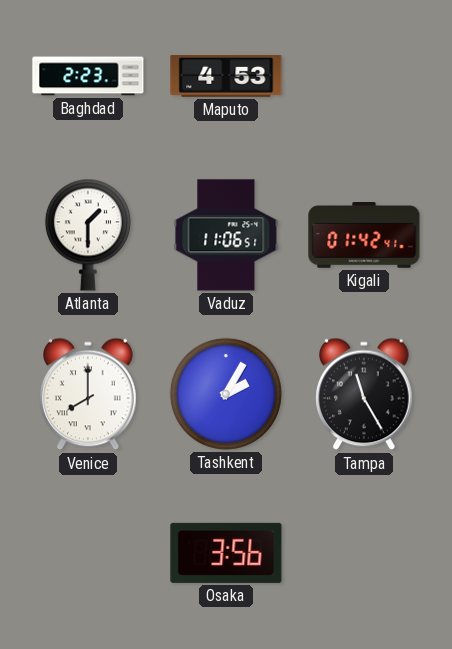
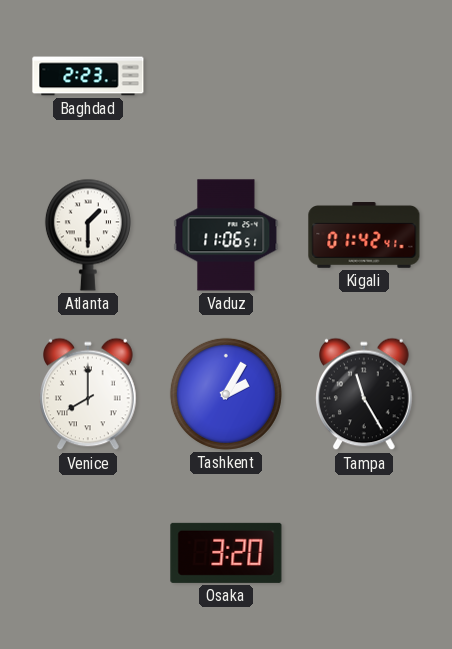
Maputo: 4:53 -> none
Osaka: 3:56 -> 3:20
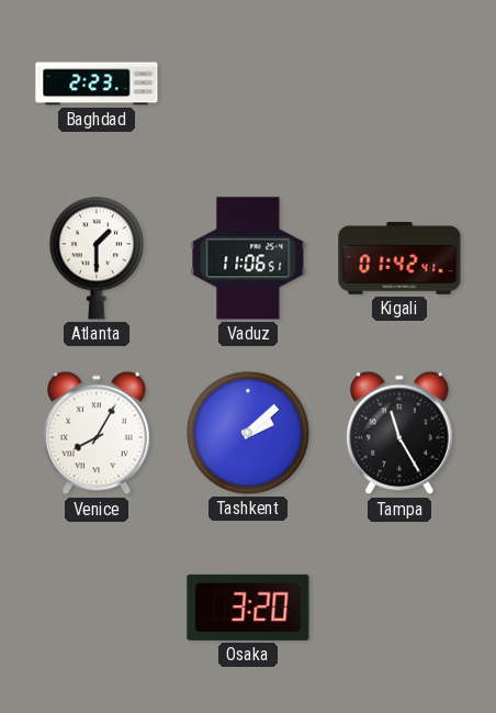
Venice: 8:00 -> 8:05
Tashkent: 2:05 -> 2:08
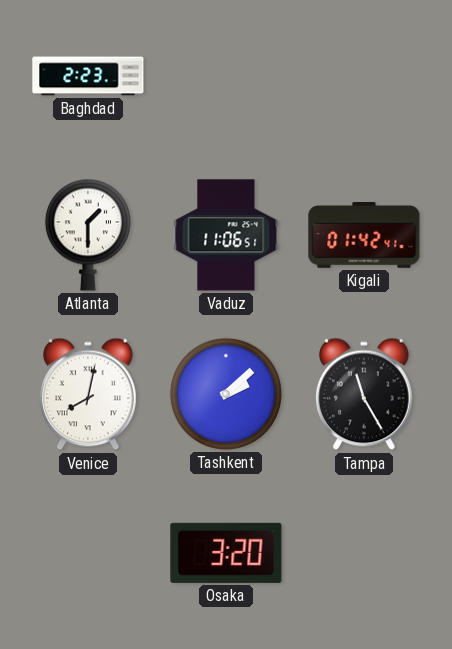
Venice: 8:05 -> 8:02
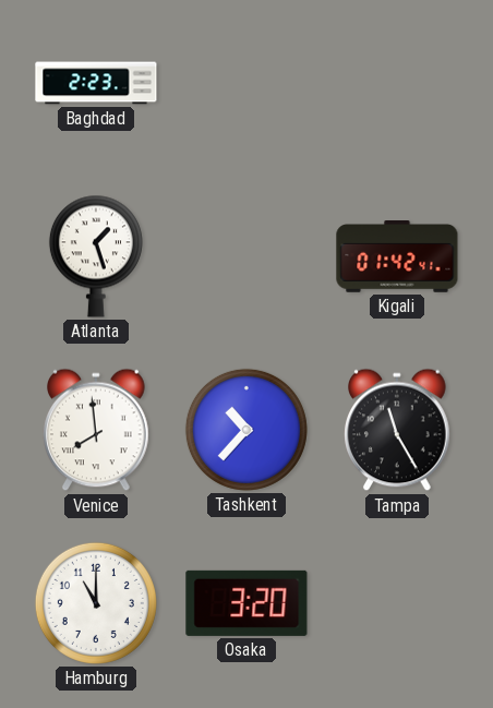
Atlanta: 1:30 -> 1:27
Vaduz: 11:06 -> none
Venice: 8:02 -> 7:59
Tashkent: 2:08 -> 10:37
Hamburg: none -> 11:00
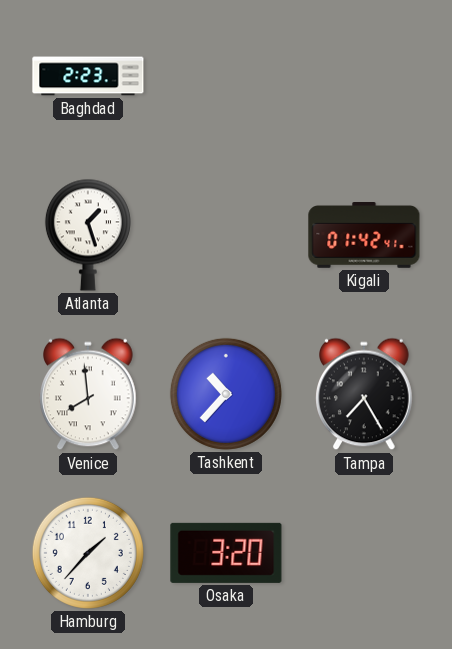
Tampa: 11:25 -> 7:25
Hamburg: 11:00 -> 1:37
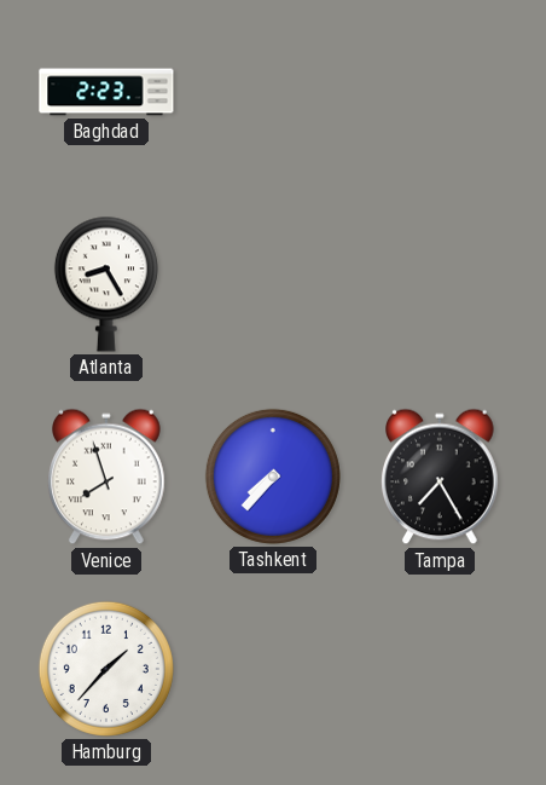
Atlanta: 1:27 -> 8:25
Kigali: 01:42 -> none
Venice: 7:59 -> 7:57
Tashkent: 10:37 -> 7:37
Osaka: 3:20 -> none
